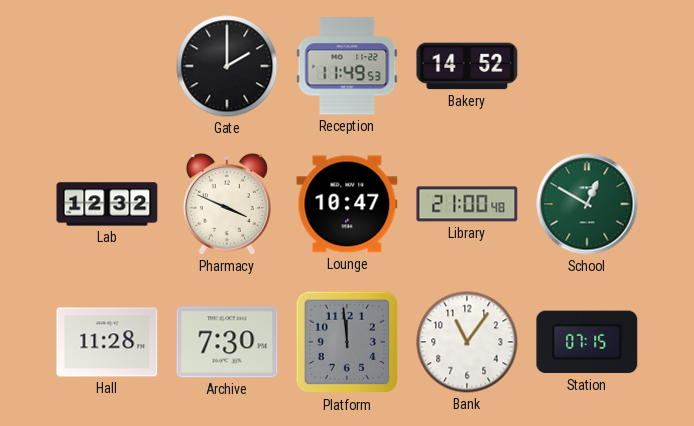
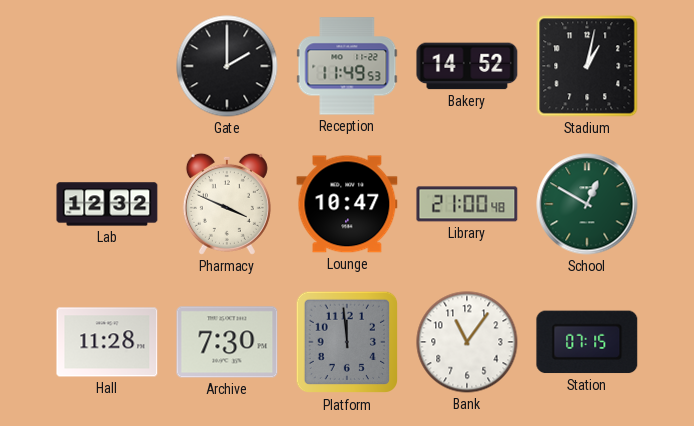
Stadium: none -> 1:02
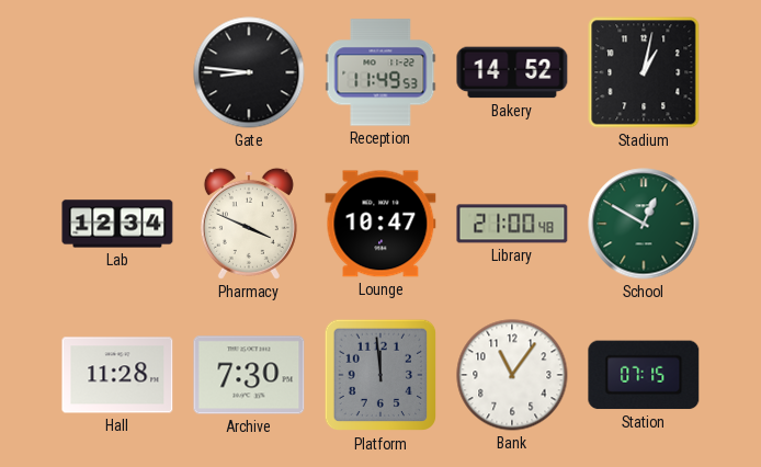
Gate: 2:00 -> 8:46
Lab: 12:32 -> 12:34
